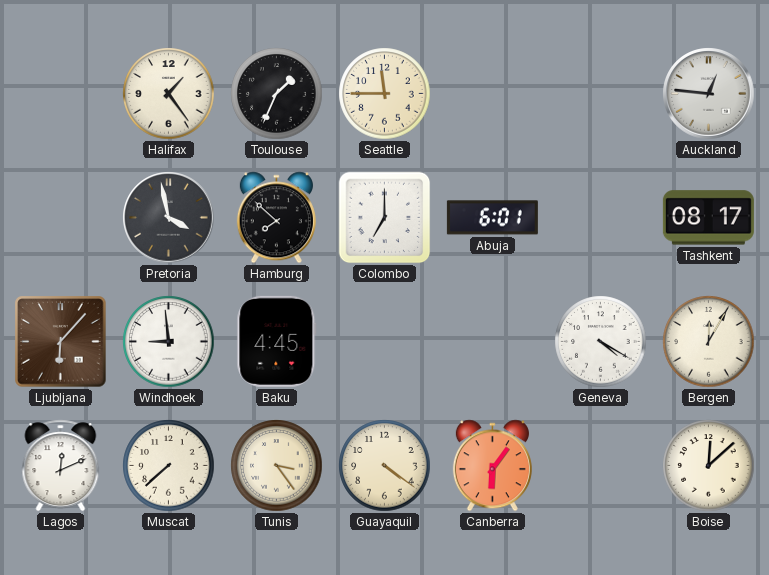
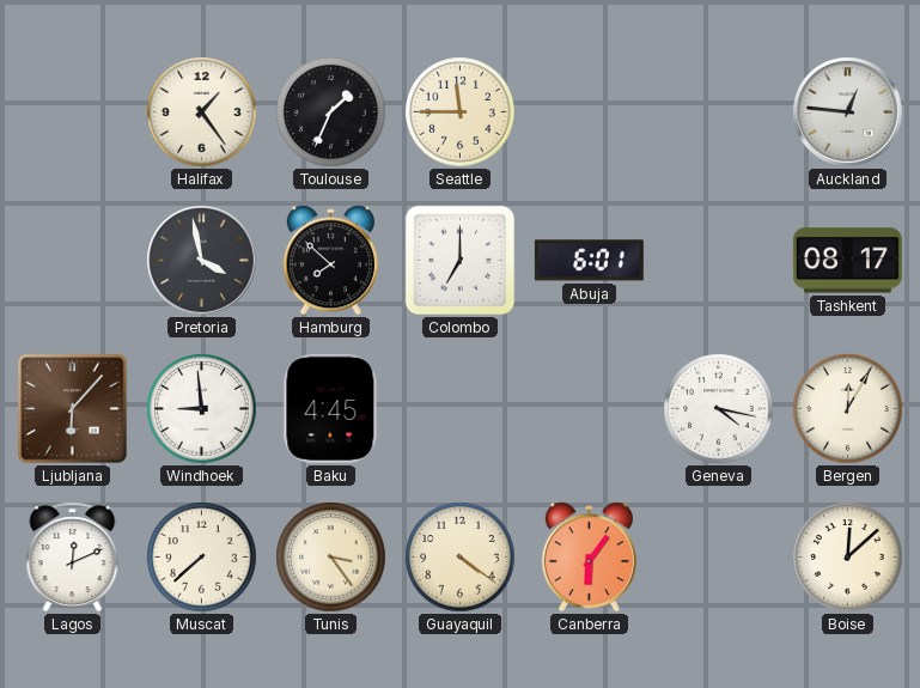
Geneva: 4:20 -> 4:17
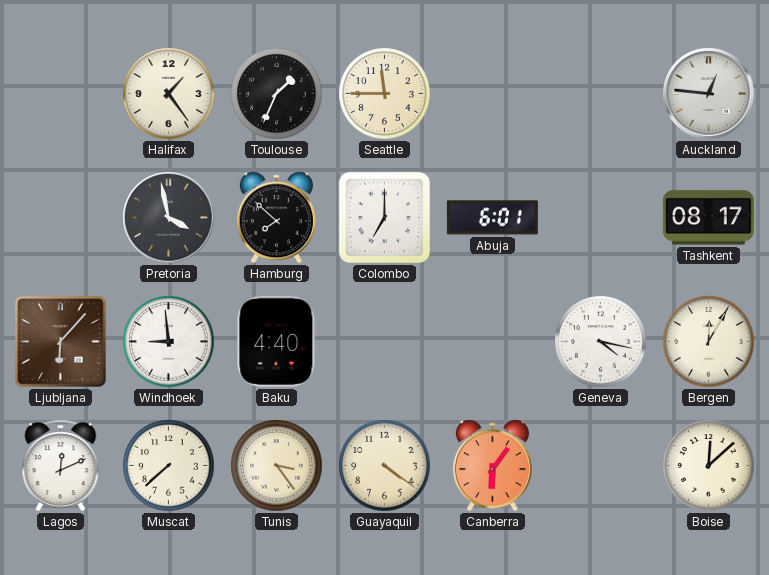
Baku: 4:45 -> 4:40
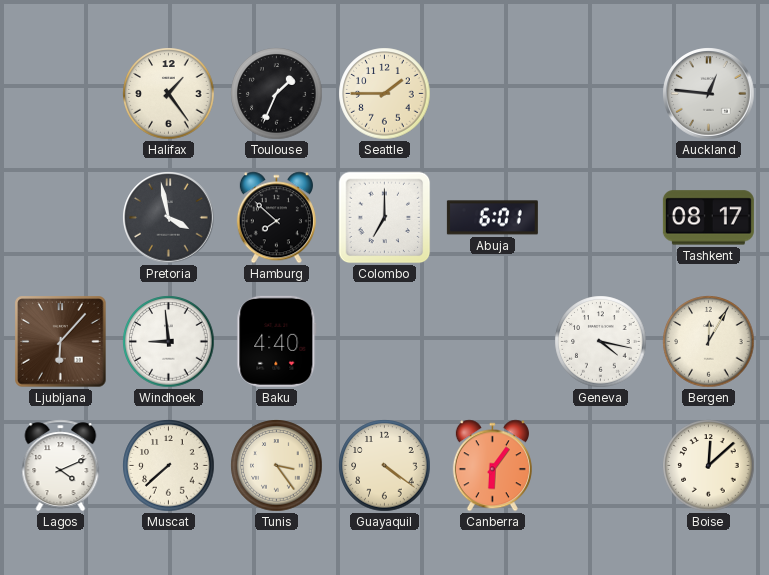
Seattle: 11:45 -> 1:45
Lagos: 12:11 -> 4:11
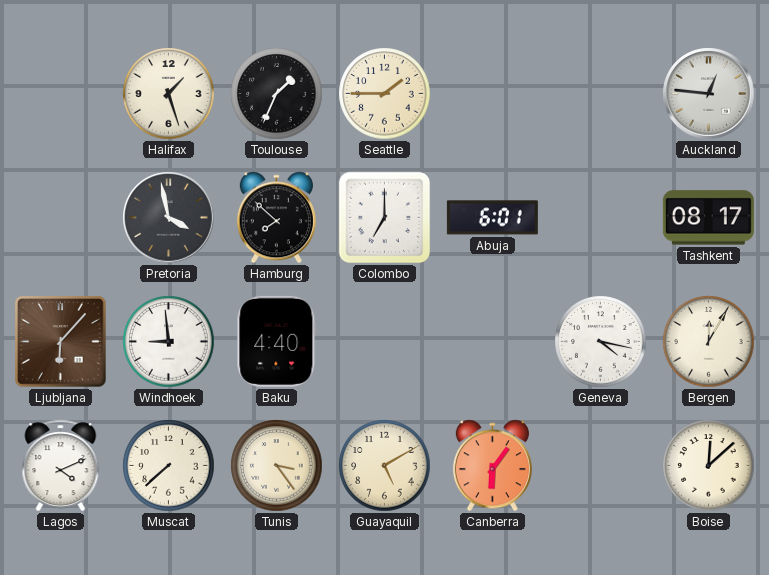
Halifax: 1:24 -> 1:27
Guayaquil: 4:21 -> 5:10
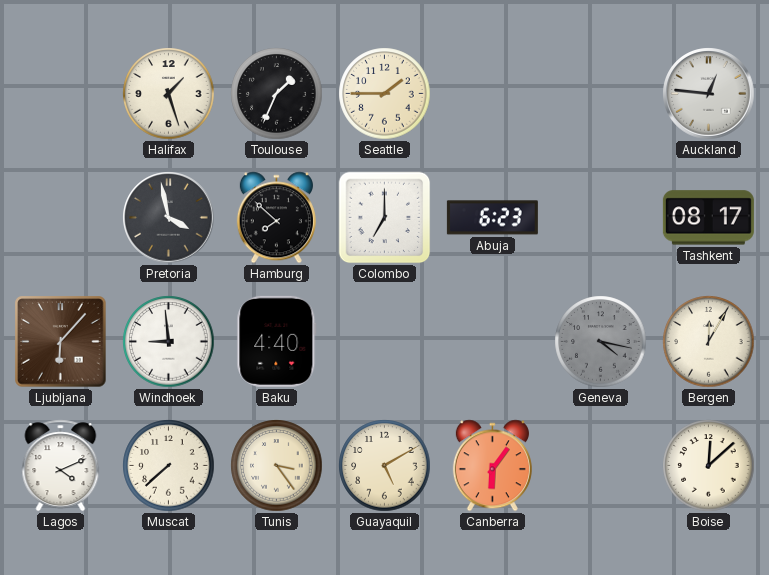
Abuja: 6:01 -> 6:23
Geneva dial: white -> grey
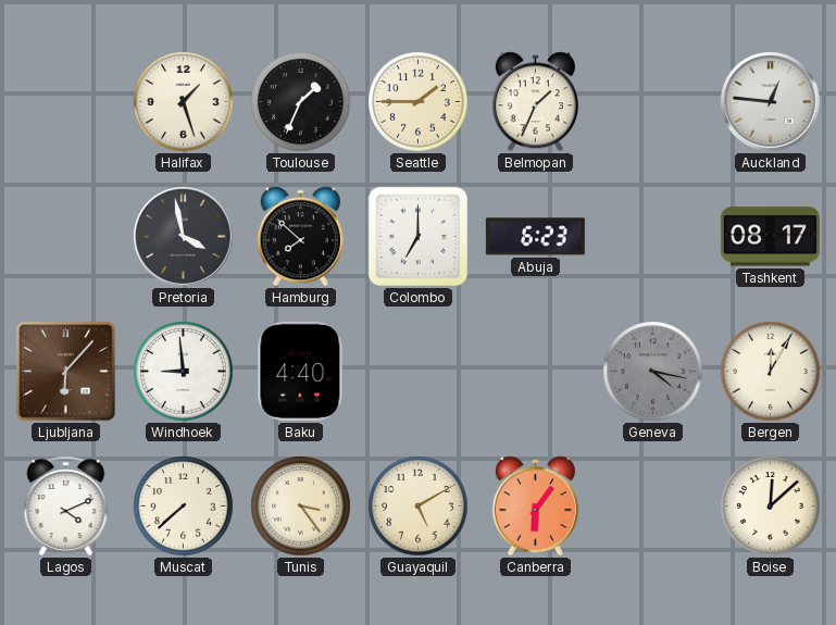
Belmopan: none -> 1:34
